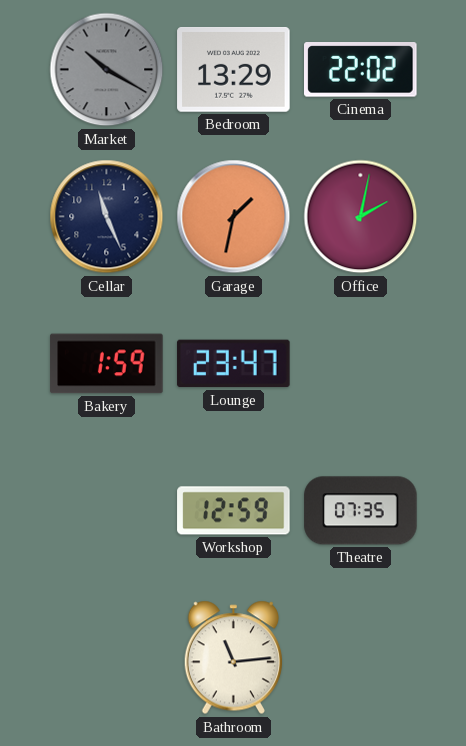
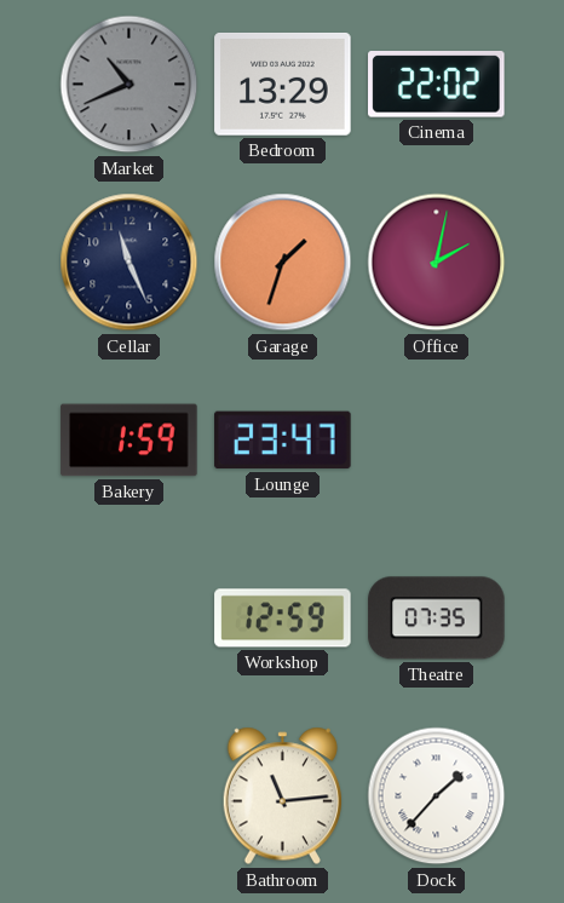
Market: 10:20 -> 10:41
Garage: 1:32 -> 1:33
Dock: none -> 1:37
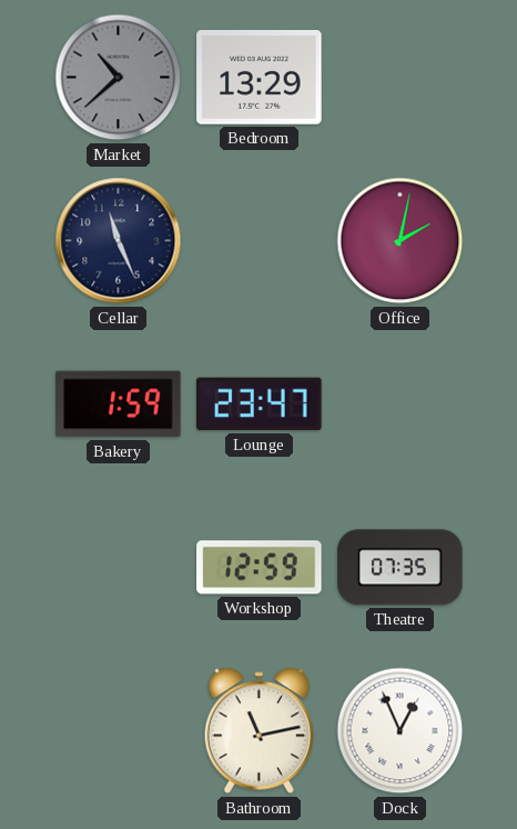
Market: 10:41 -> 10:38
Cinema: 22:02 -> none
Garage: 1:33 -> none
Bathroom: 11:14 -> 11:13
Dock: 1:37 -> 12:56
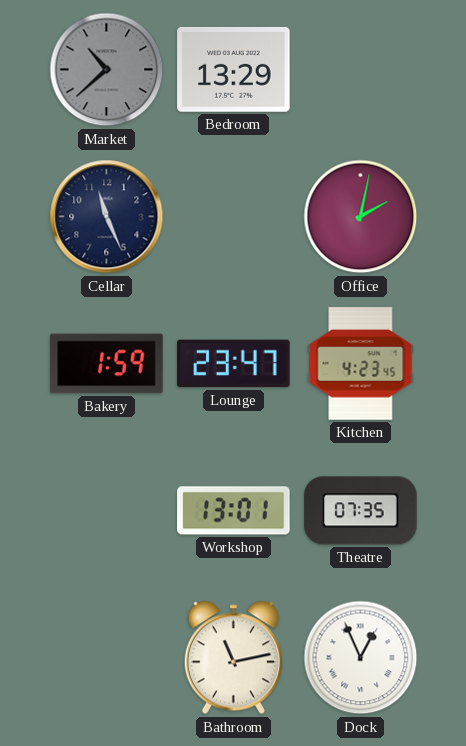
Kitchen: none -> 4:23
Workshop: 12:59 -> 13:01
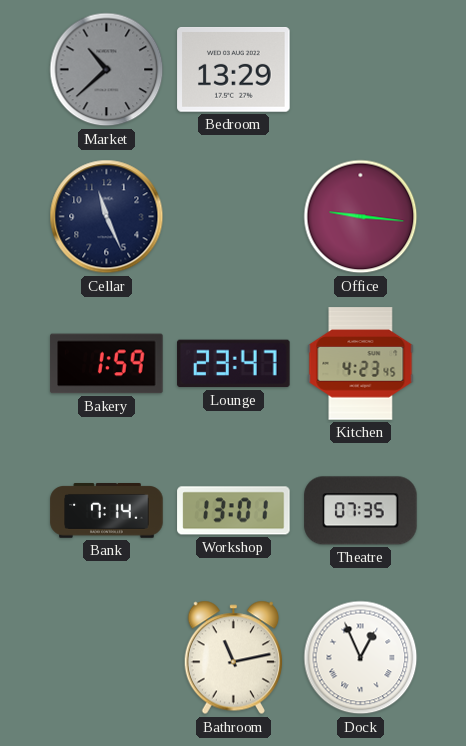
Office: 2:02 -> 9:16
Bank: none -> 7:14
